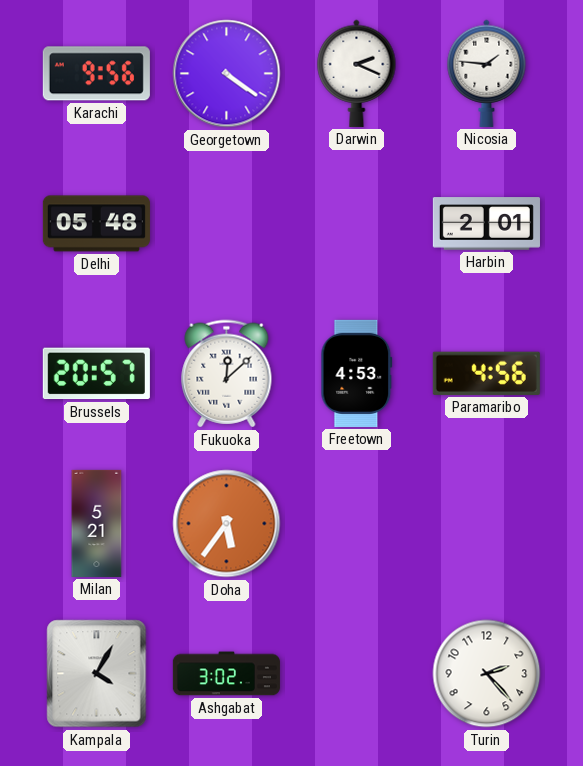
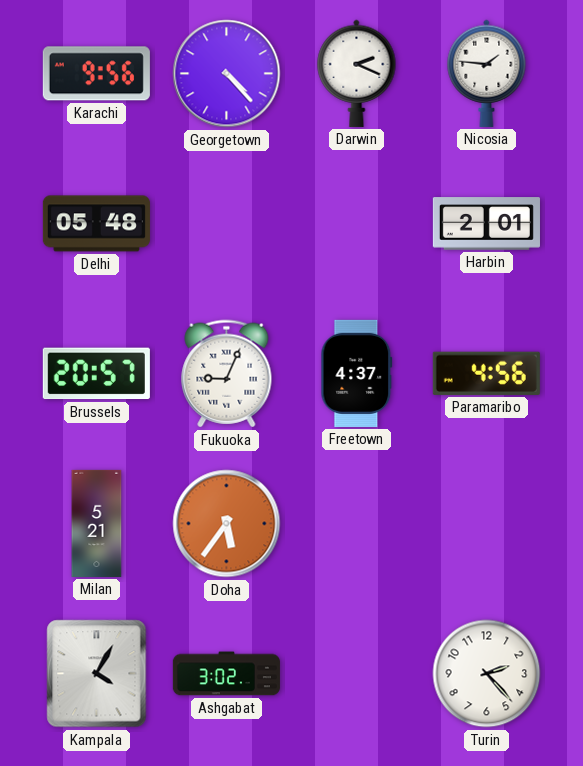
Georgetown: 4:21 -> 4:23
Fukuoka: 12:08 -> 9:04
Freetown: 4:53 -> 4:37
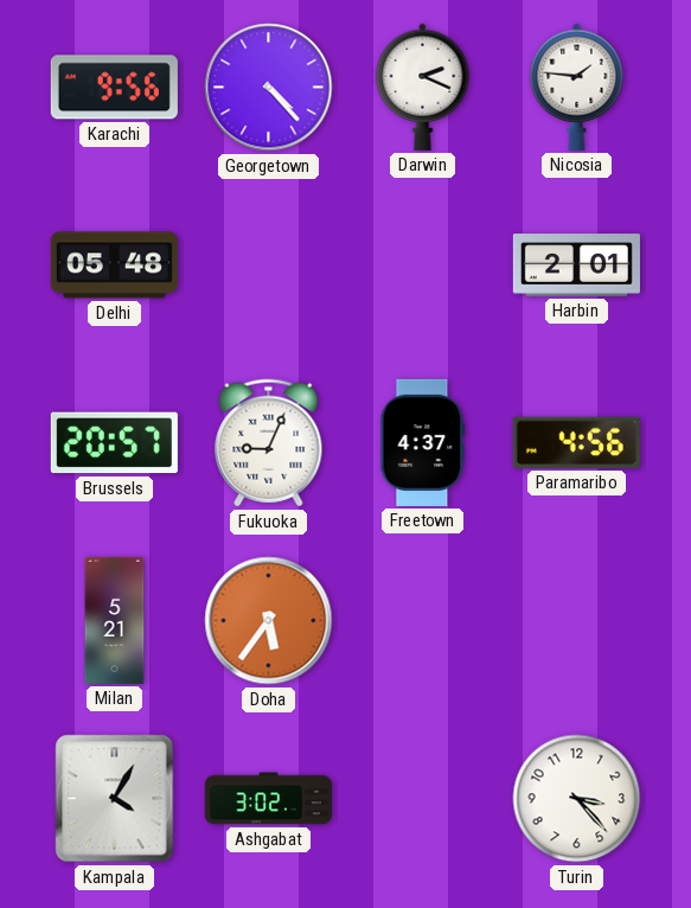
Turin: 2:23 -> 3:23
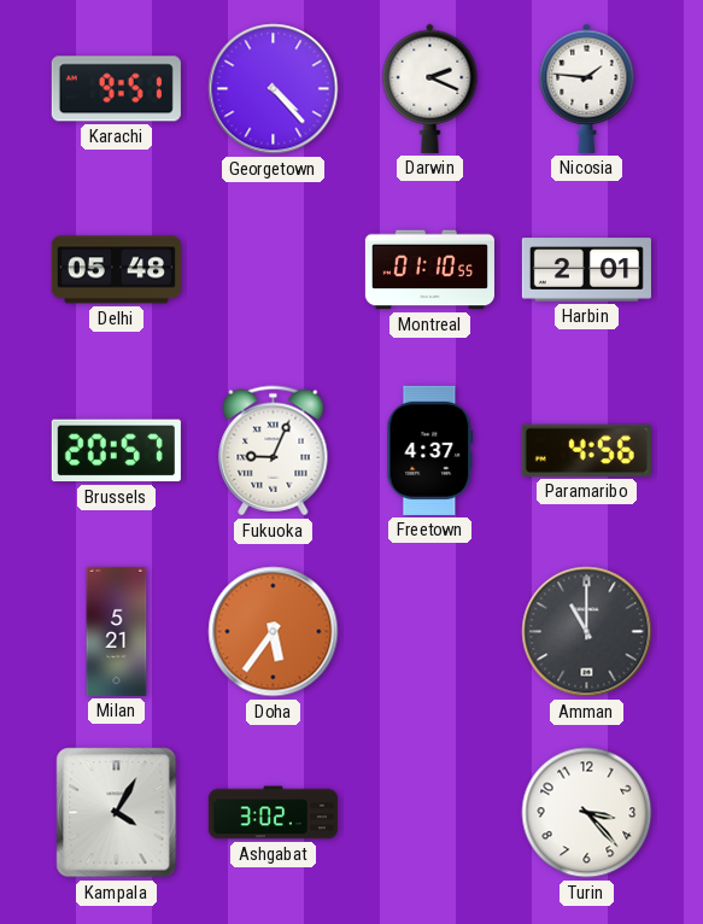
Karachi: 9:56 -> 9:51
Montreal: none -> 01:10
Amman: none -> 11:00
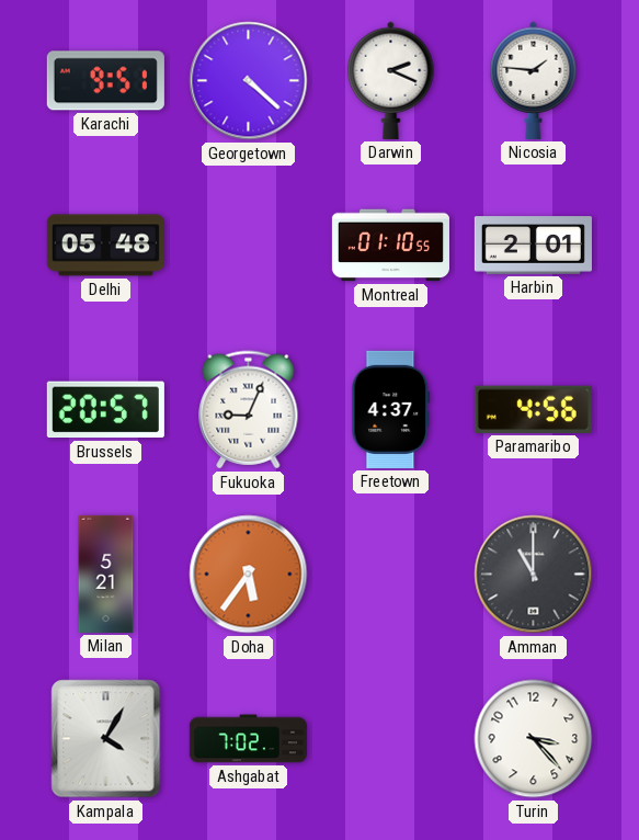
Georgetown: 4:23 -> 4:22
Ashgabat: 3:02 -> 7:02
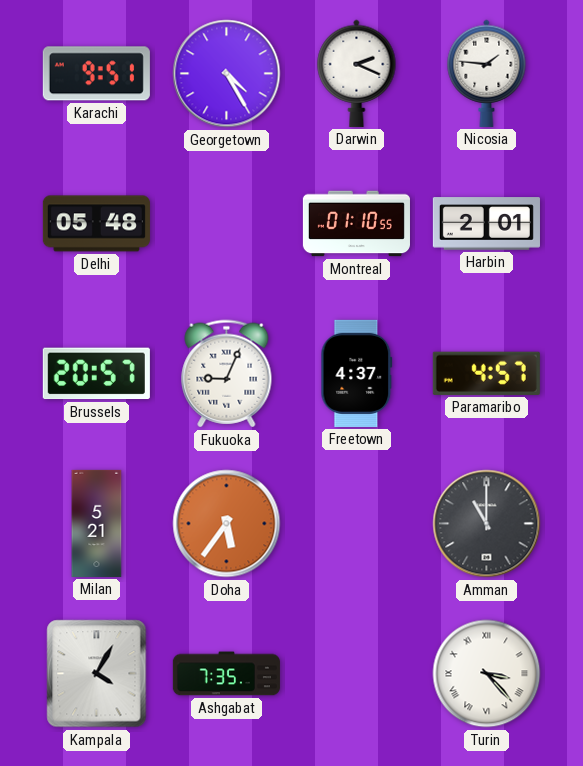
Georgetown: 4:22 -> 4:25
Paramaribo: 4:56 -> 4:57
Ashgabat: 7:02 -> 7:35
Turin numerals: Arabic -> Roman
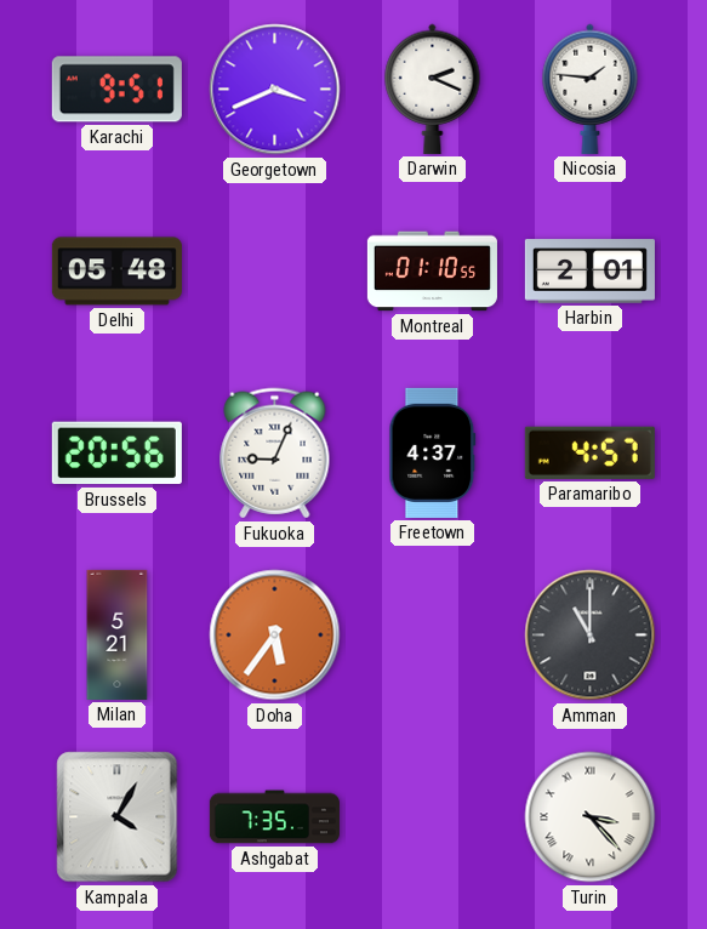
Georgetown: 4:25 -> 3:41
Brussels: 20:57 -> 20:56
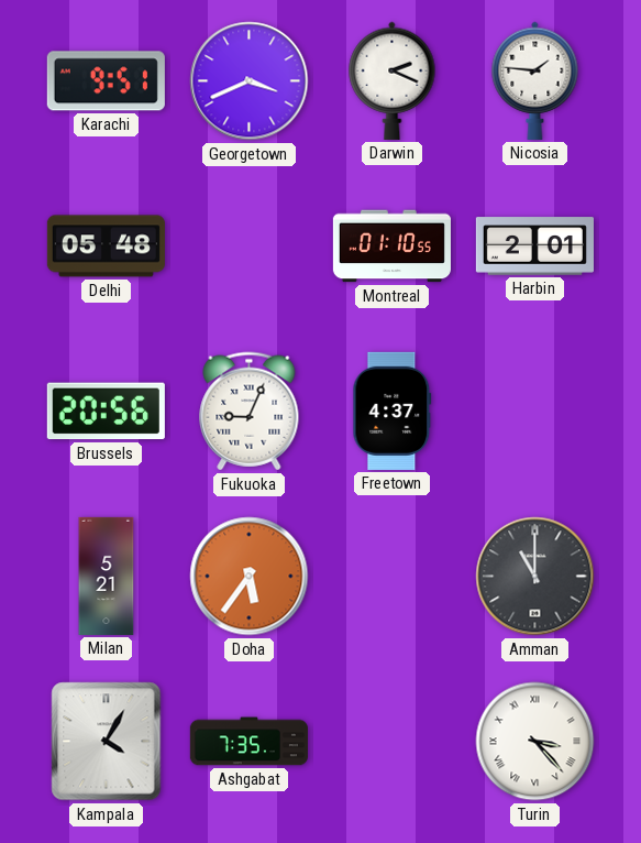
Paramaribo: 4:57 -> none
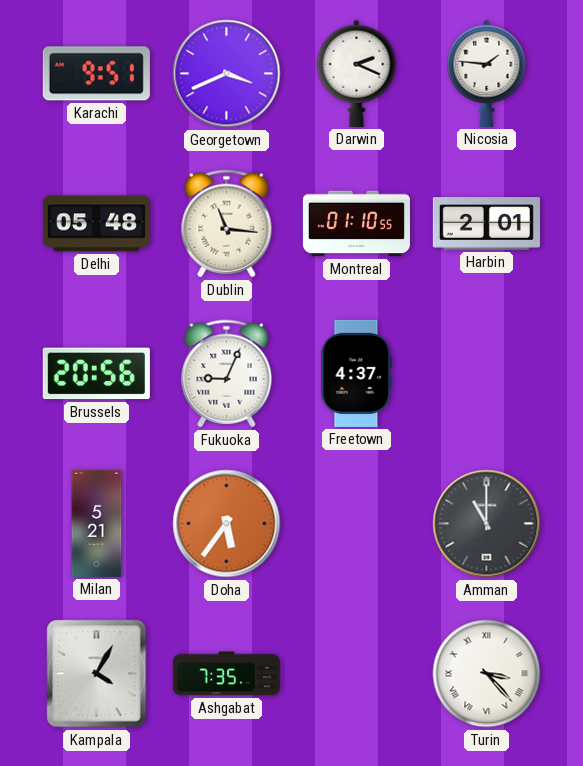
Dublin: none -> 11:16
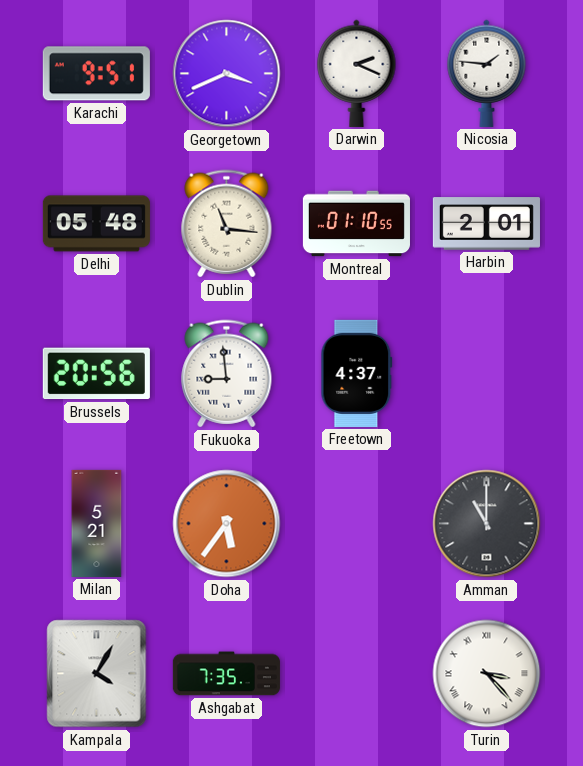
Fukuoka: 9:04 -> 8:59
